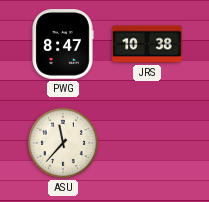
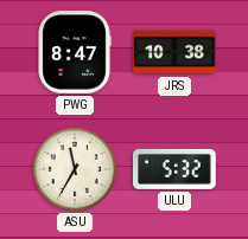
ASU: 11:37 -> 11:35
ULU: none -> 5:32
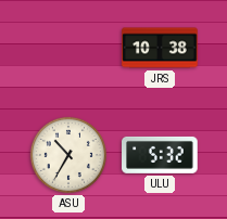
PWG: 8:47 -> none
ASU: 11:35 -> 10:35
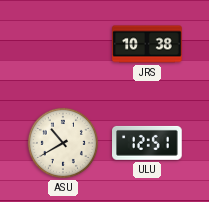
ASU: 10:35 -> 10:40
ULU: 5:32 -> 12:51
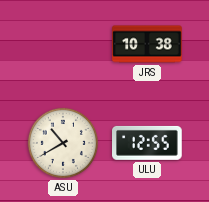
ULU: 12:51 -> 12:55
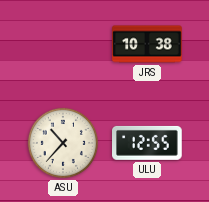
ASU: 10:40 -> 10:37
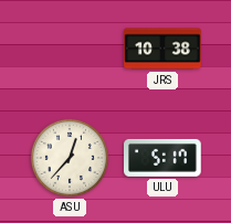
ASU: 10:37 -> 12:37
ULU: 12:55 -> 5:17
